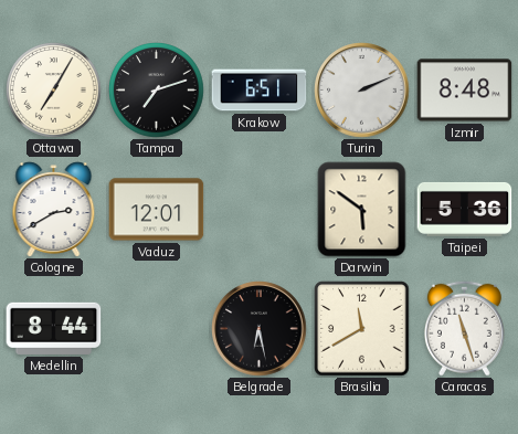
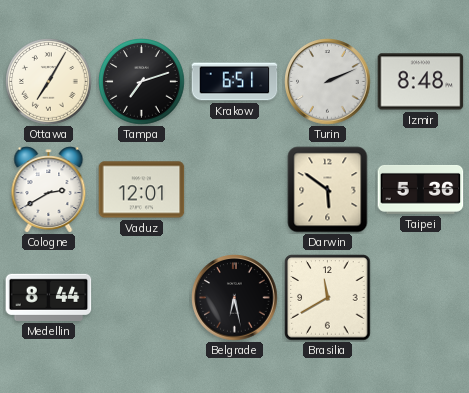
Caracas: 11:27 -> none
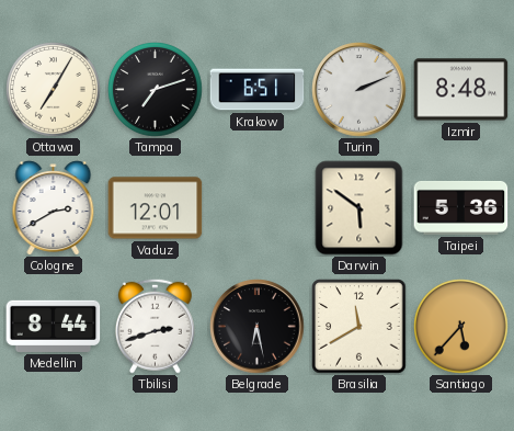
Tbilisi: none -> 2:42
Santiago: none -> 5:37
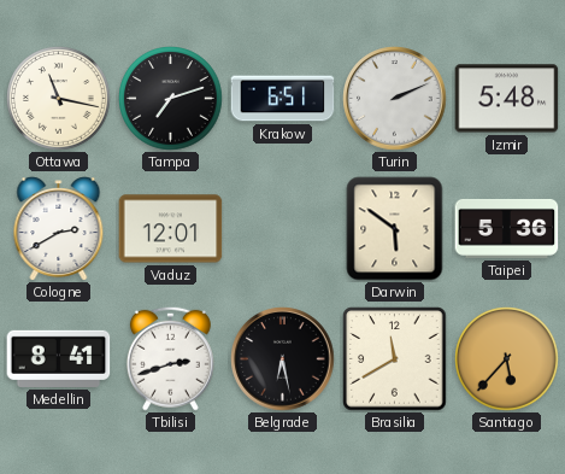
Ottawa: 7:05 -> 11:17
Izmir: 8:48 -> 5:48
Medellin: 8:44 -> 8:41
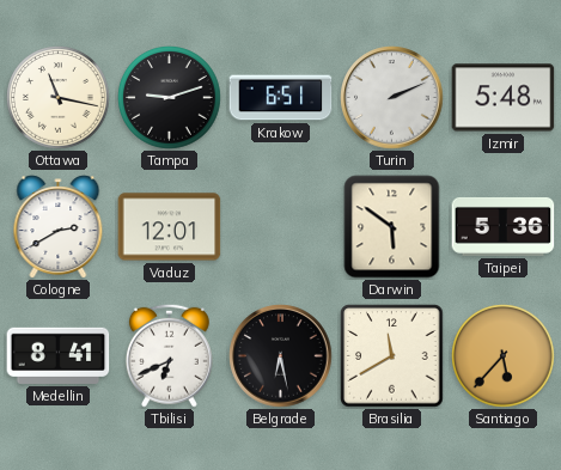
Tampa: 7:12 -> 9:12
Tbilisi: 2:42 -> 6:41
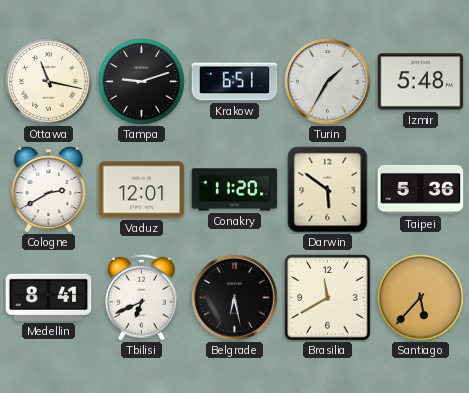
Turin: 2:11 -> 1:35
Conakry: none -> 11:20
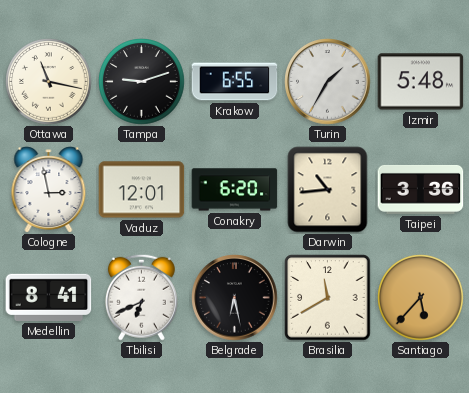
Krakow: 6:51 -> 6:55
Cologne: 2:40 -> 2:58
Conakry: 11:20 -> 6:20
Darwin: 5:51 -> 10:44
Taipei: 5:36 -> 3:36
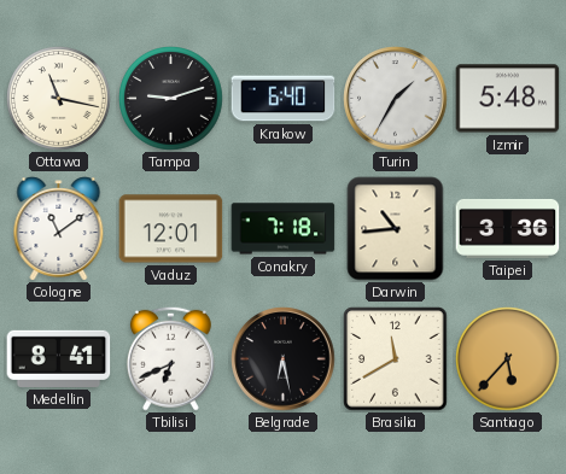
Krakow: 6:55 -> 6:40
Cologne: 2:58 -> 11:09
Conakry: 6:20 -> 7:18
